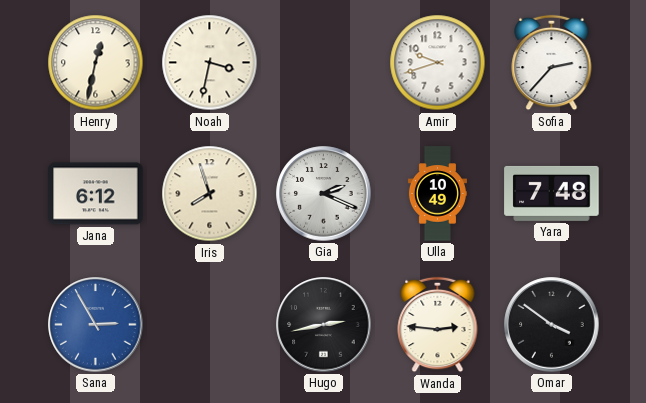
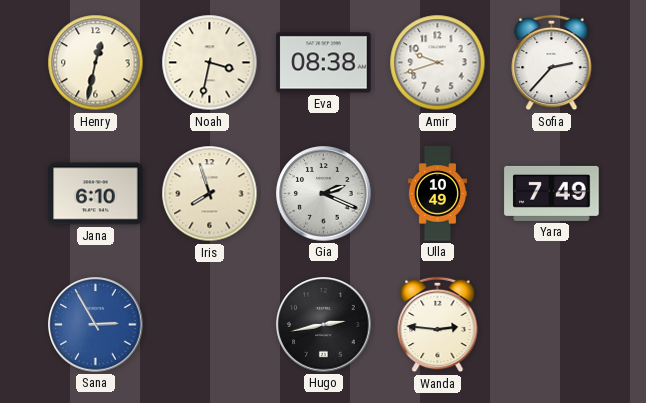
Eva: none -> 08:38
Jana: 6:12 -> 6:10
Yara: 7:48 -> 7:49
Omar: 3:51 -> none
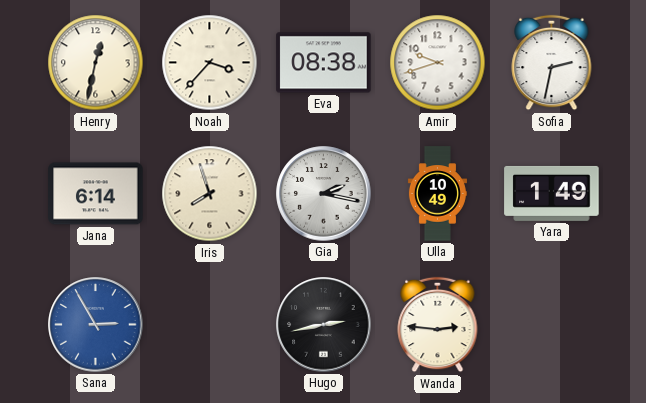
Noah: 3:32 -> 3:37
Sofia: 2:37 -> 2:32
Jana: 6:10 -> 6:14
Gia: 2:19 -> 2:17
Yara: 7:49 -> 1:49
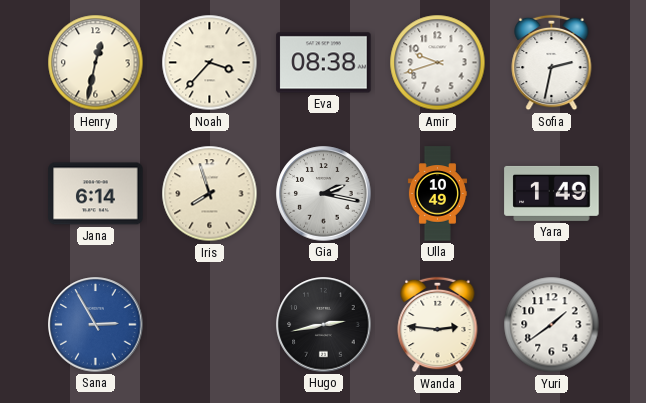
Yuri: none -> 1:39
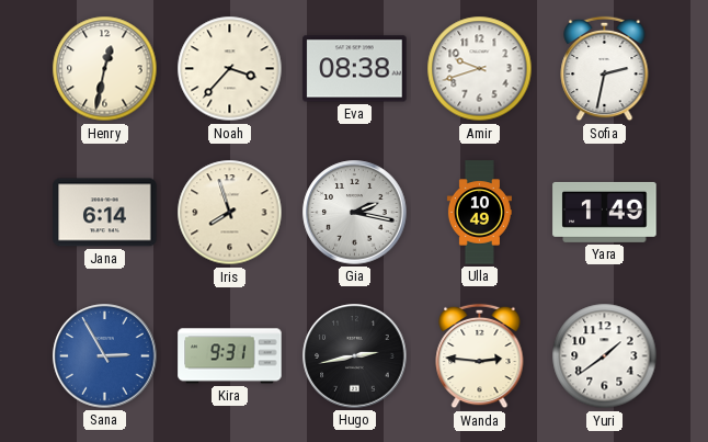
Kira: none -> 9:31
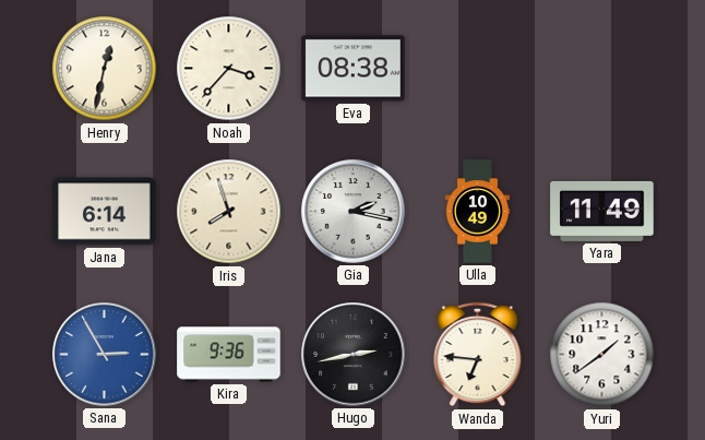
Amir: 9:42 -> none
Sofia: 2:32 -> none
Yara: 1:49 -> 11:49
Kira: 9:31 -> 9:36
Wanda: 2:46 -> 6:46
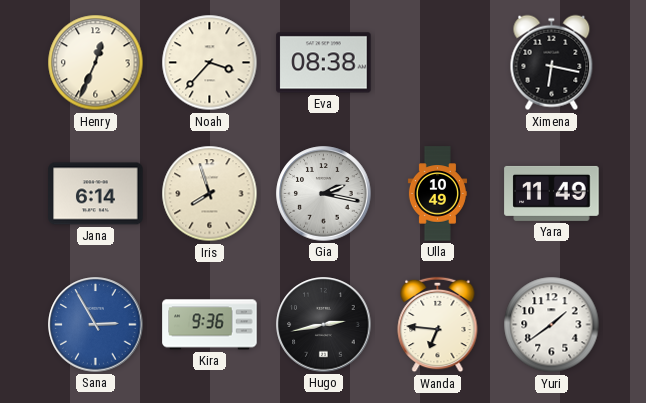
Henry: 12:32 -> 12:34
Ximena: none -> 6:17
